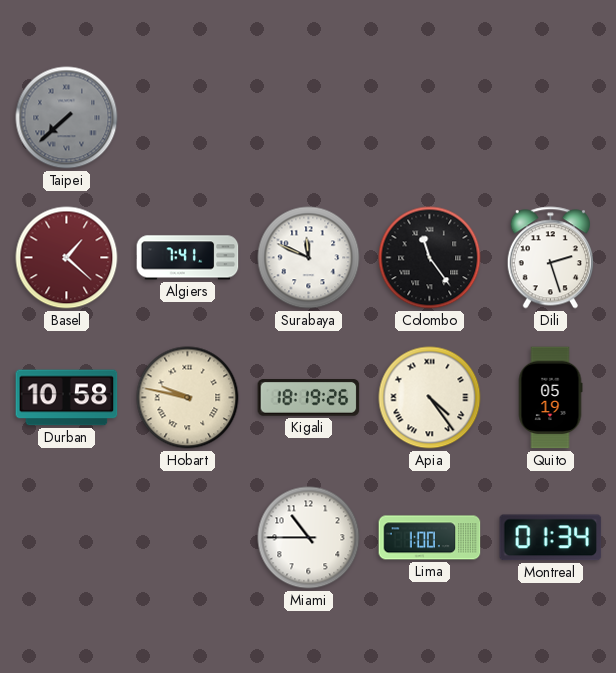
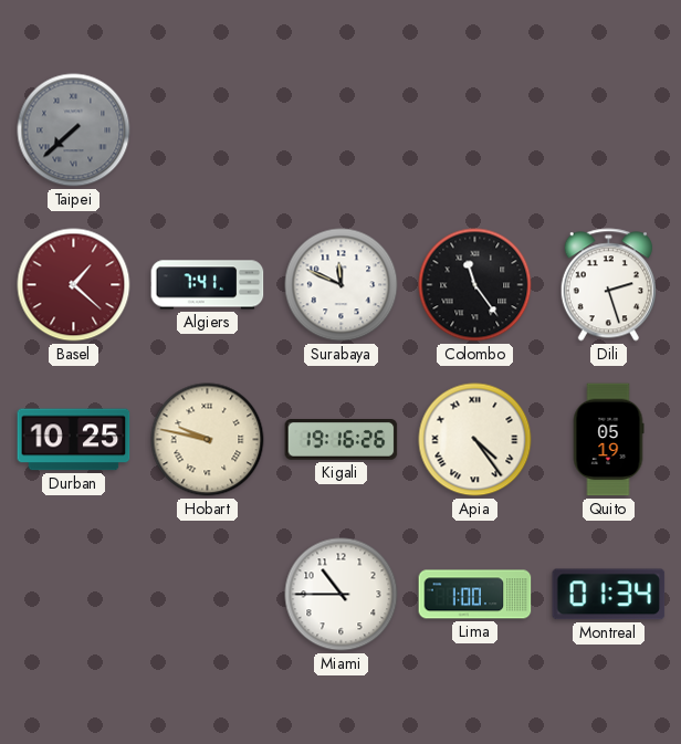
Durban: 10:58 -> 10:25
Kigali: 18:19 -> 19:16
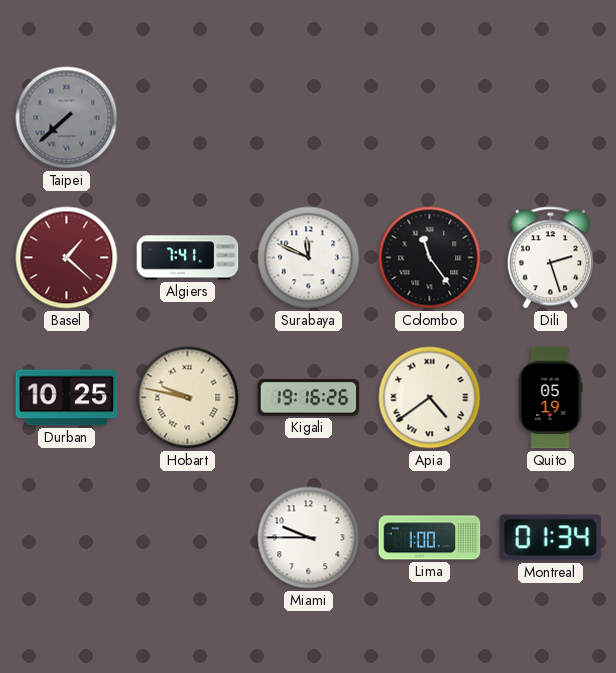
Apia: 4:24 -> 4:39
Miami: 10:45 -> 9:45
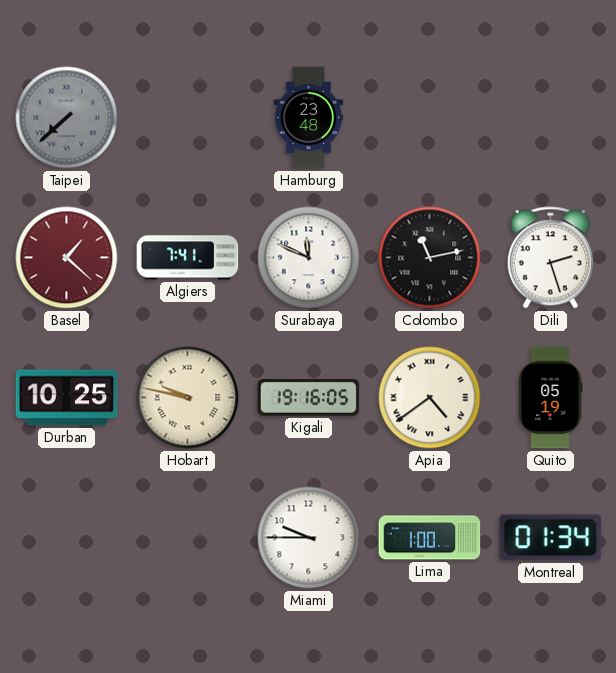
Hamburg: none -> 23:48
Colombo: 11:24 -> 11:13
Kigali: 19:16:26 -> 19:16:05
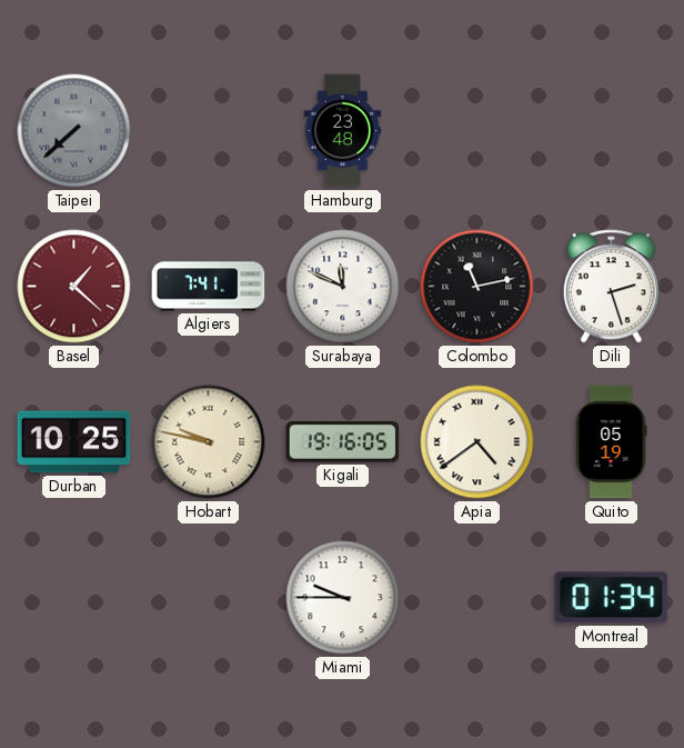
Lima: 1:00 -> none
